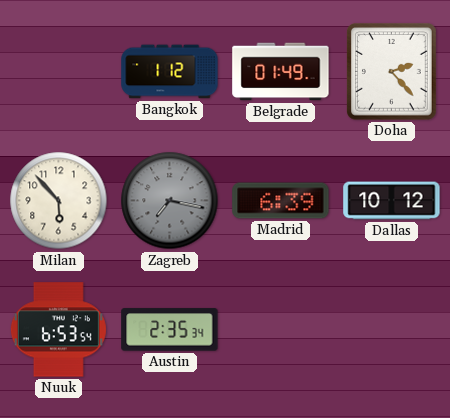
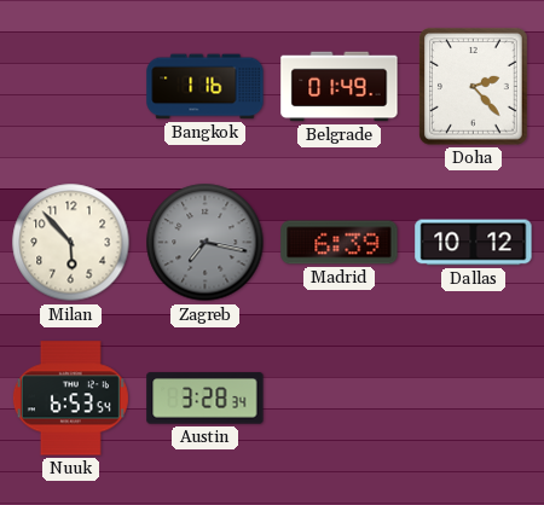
Bangkok: 1:12 -> 1:16
Austin: 2:35 -> 3:28
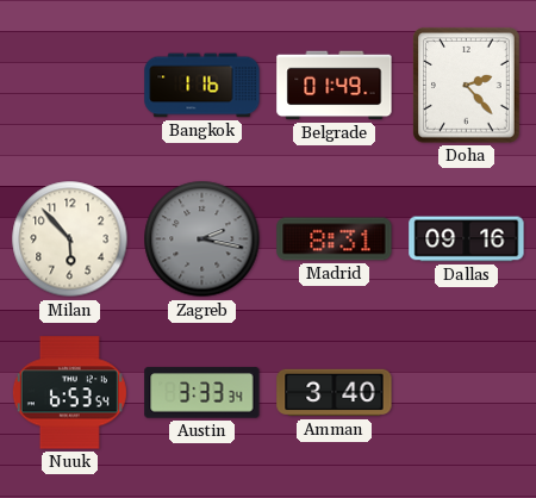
Zagreb: 7:17 -> 2:17
Madrid: 6:39 -> 8:31
Dallas: 10:12 -> 09:16
Austin: 3:28 -> 3:33
Amman: none -> 3:40
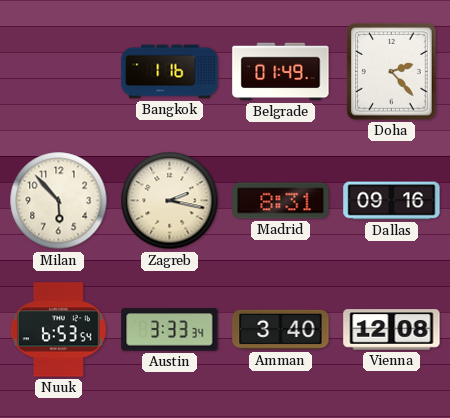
Zagreb dial: grey -> cream
Vienna: none -> 12:08
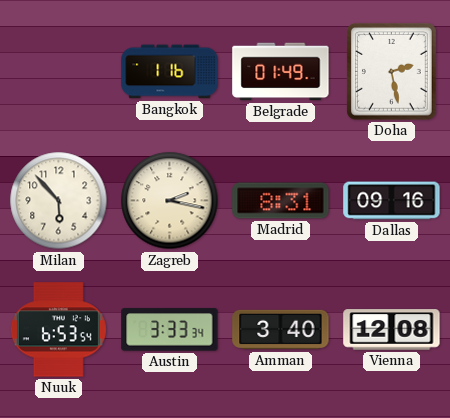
Doha: 2:23 -> 2:28
